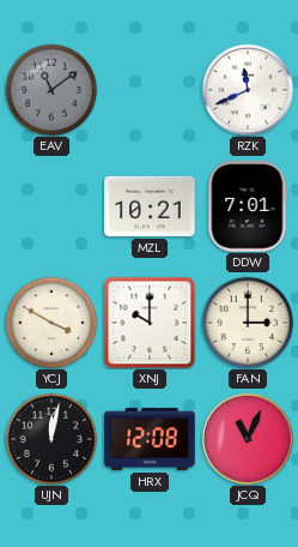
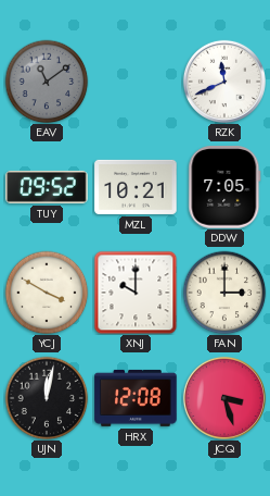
TUY: none -> 09:52
DDW: 7:01 -> 7:05
JCQ: 11:04 -> 3:27
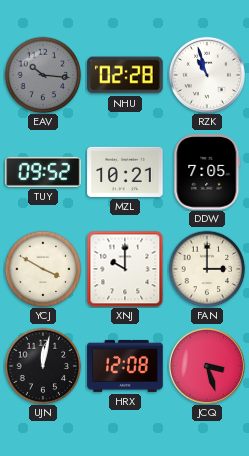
EAV: 11:09 -> 10:16
NHU: none -> 02:28
RZK: 11:41 -> 10:57
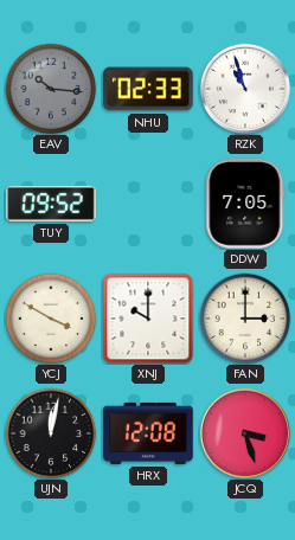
NHU: 02:28 -> 02:33
MZL: 10:21 -> none
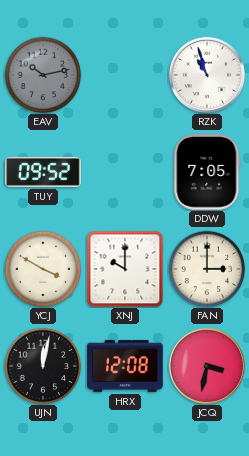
EAV: 10:16 -> 10:13
NHU: 02:33 -> none
JCQ: 3:27 -> 3:32
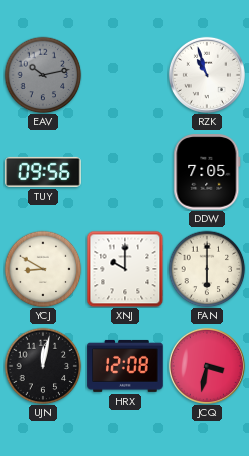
TUY: 09:52 -> 09:56
YCJ: 3:50 -> 8:50
FAN: 3:00 -> 6:00
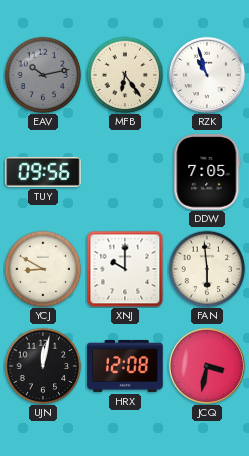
MFB: none -> 6:24
FAN: 6:00 -> 5:59
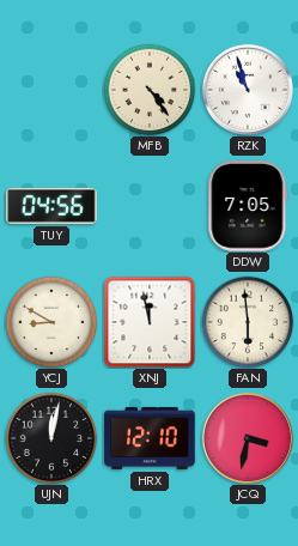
EAV: 10:13 -> none
MFB: 6:24 -> 4:24
TUY: 09:56 -> 04:56
XNJ: 10:00 -> 11:58
HRX: 12:08 -> 12:10
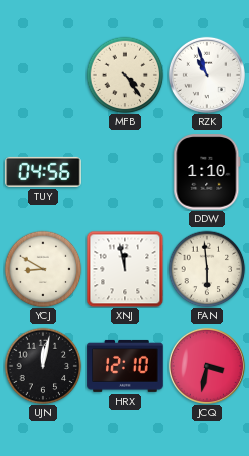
DDW: 7:05 -> 1:10
